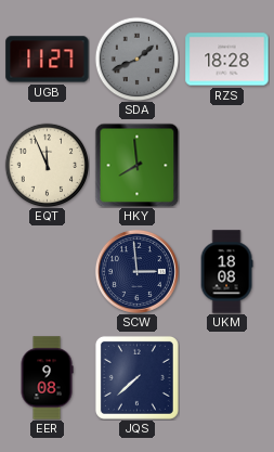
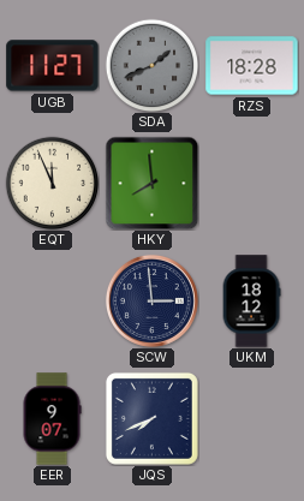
UKM: 18:08 -> 18:12
EER: 9:08 -> 9:07
JQS: 7:38 -> 7:41
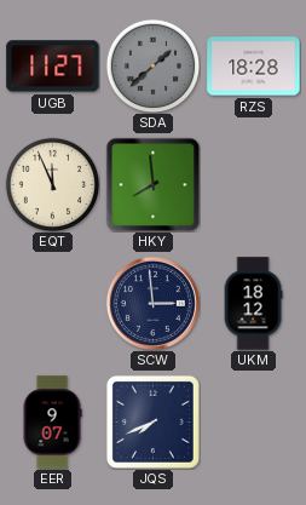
SDA: 1:41 -> 1:38
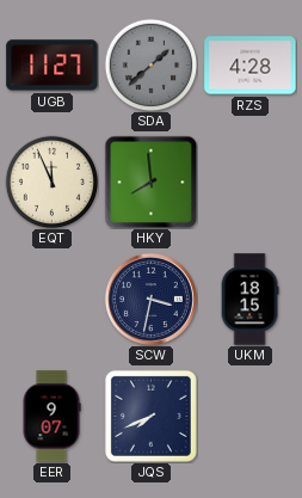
RZS: 18:28 -> 4:28
SCW: 2:59 -> 3:32
UKM: 18:12 -> 18:15
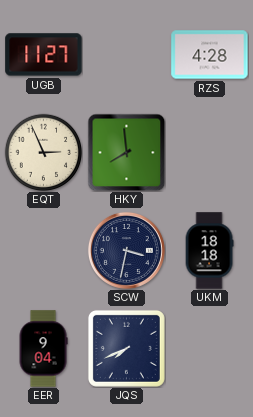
SDA: 1:38 -> none
EQT: 11:56 -> 2:56
UKM: 18:15 -> 18:18
EER: 9:07 -> 9:04
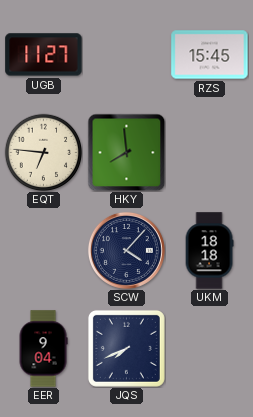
RZS: 4:28 -> 15:45
EQT: 2:56 -> 6:46
SCW: 3:32 -> 4:07
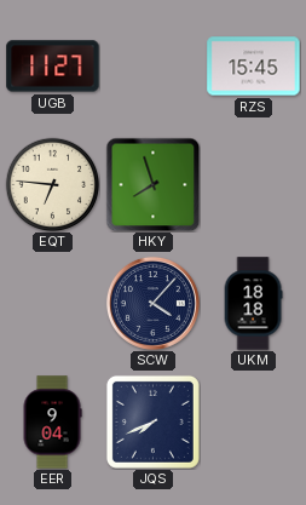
HKY: 7:59 -> 7:57
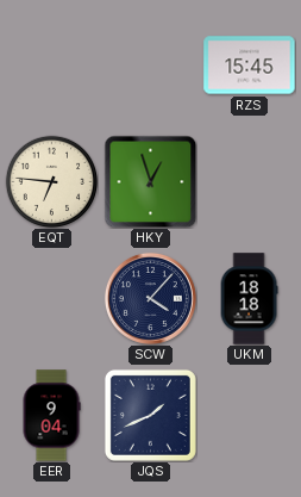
UGB: 11:27 -> none
HKY: 7:57 -> 12:57
JQS: 7:41 -> 1:41
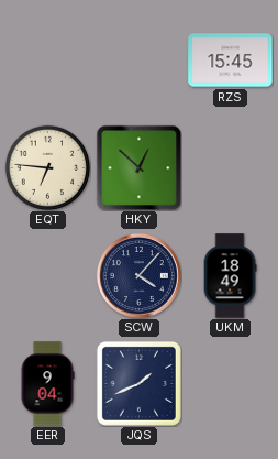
HKY: 12:57 -> 12:52
UKM: 18:18 -> 18:49
